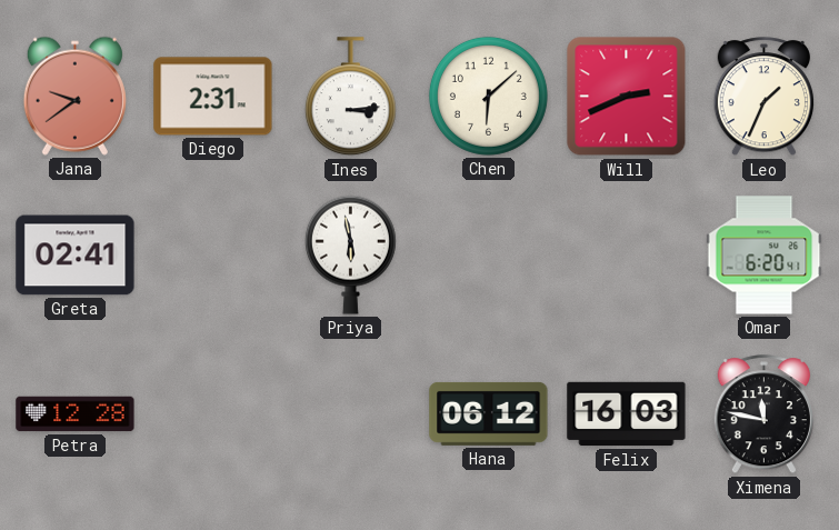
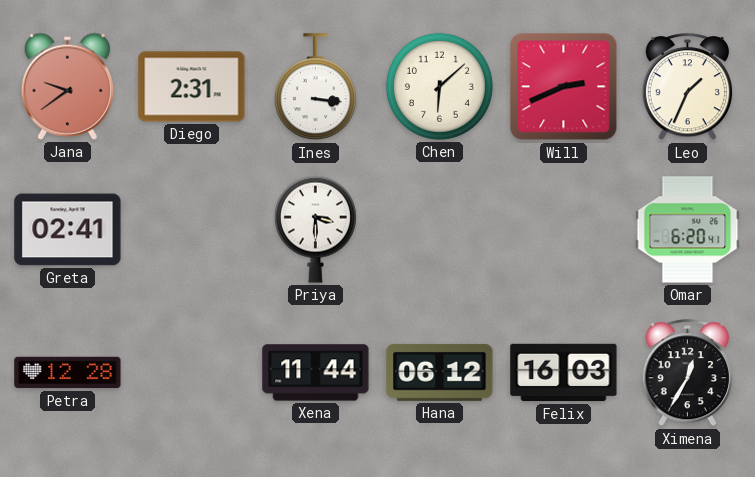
Ines: 3:14 -> 3:16
Priya: 5:58 -> 3:30
Xena: none -> 11:44
Ximena: 11:47 -> 12:35
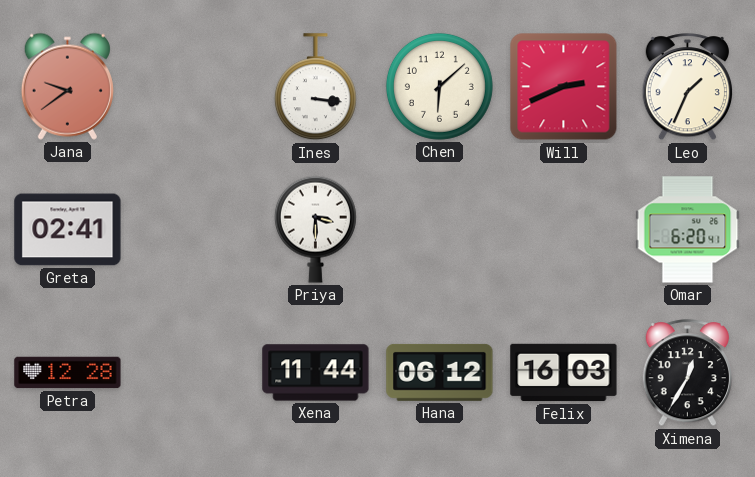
Diego: 2:31 -> none
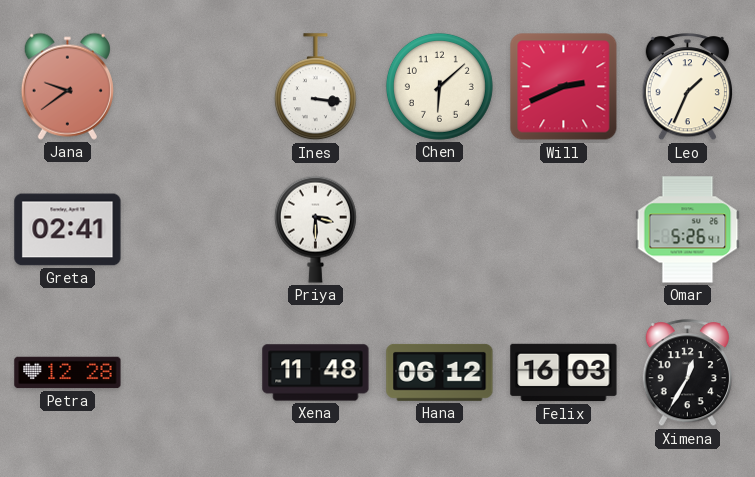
Omar: 6:20 -> 5:26
Xena: 11:44 -> 11:48
